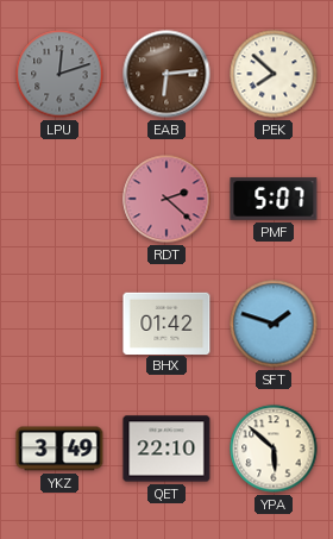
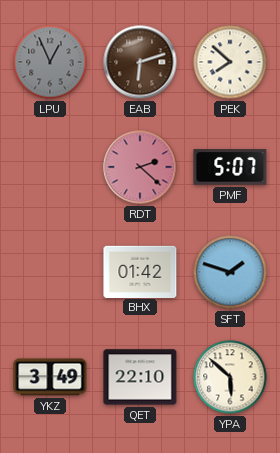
LPU: 12:12 -> 12:56
EAB: 6:14 -> 6:12
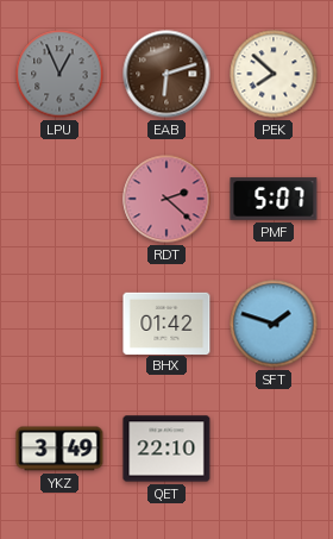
YPA: 5:52 -> none
